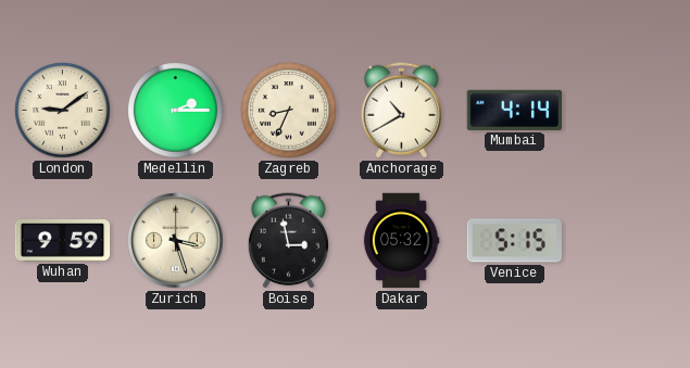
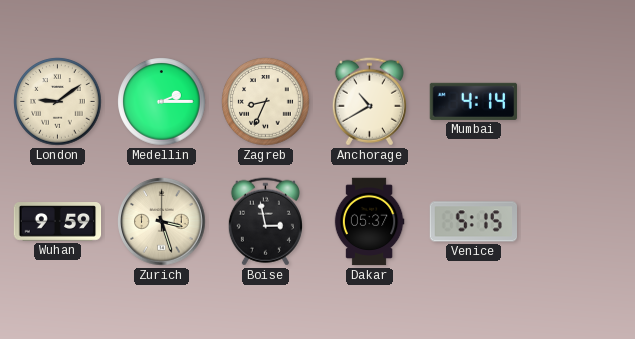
Dakar: 05:32 -> 05:37
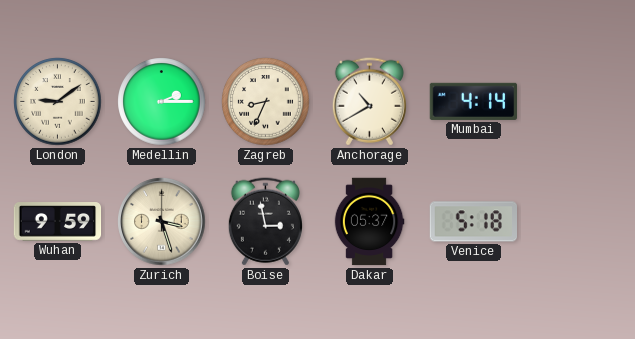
Venice: 5:15 -> 5:18
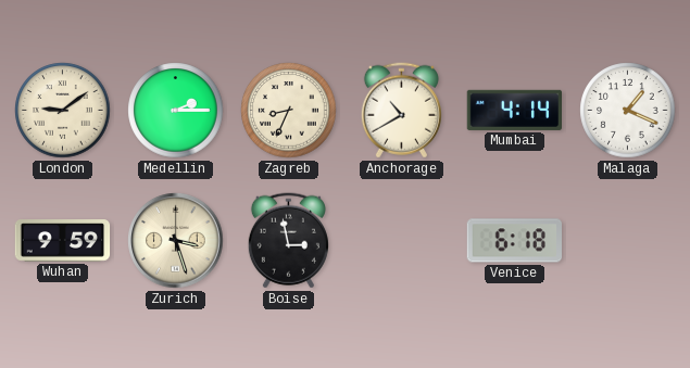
Malaga: none -> 1:19
Dakar: 05:37 -> none
Venice: 5:18 -> 6:18
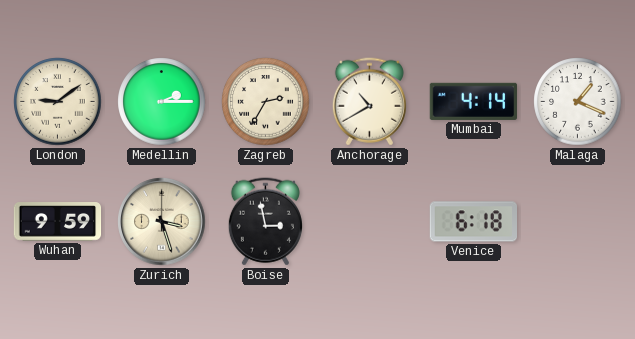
Zagreb: 8:34 -> 2:35
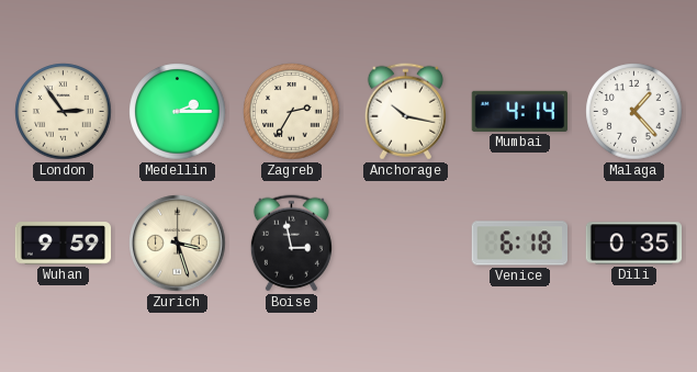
London: 9:09 -> 2:54
Anchorage: 10:40 -> 10:17
Malaga: 1:19 -> 1:23
Dili: none -> 0:35
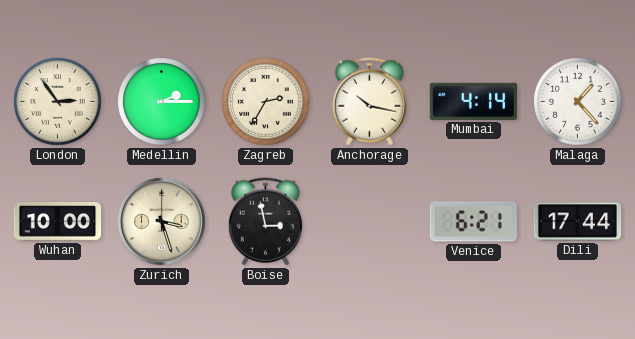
Wuhan: 9:59 -> 10:00
Venice: 6:18 -> 6:21
Dili: 0:35 -> 17:44
